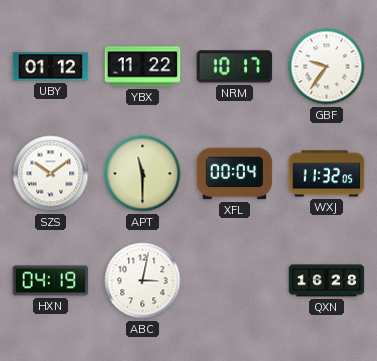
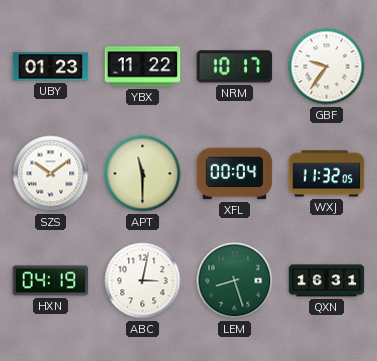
UBY: 01:12 -> 01:23
LEM: none -> 8:27
QXN: 16:28 -> 16:31
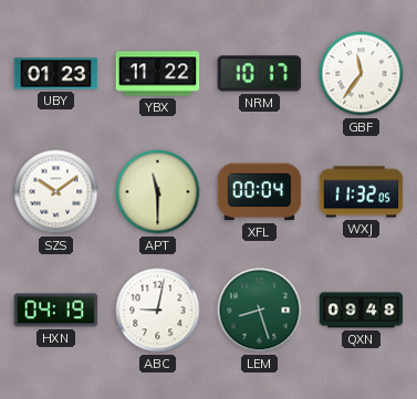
GBF: 9:36 -> 11:36
ABC: 3:02 -> 9:02
QXN: 16:31 -> 09:48
